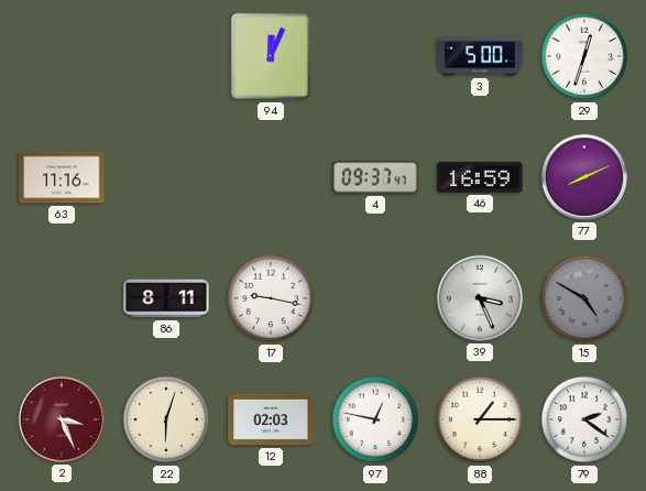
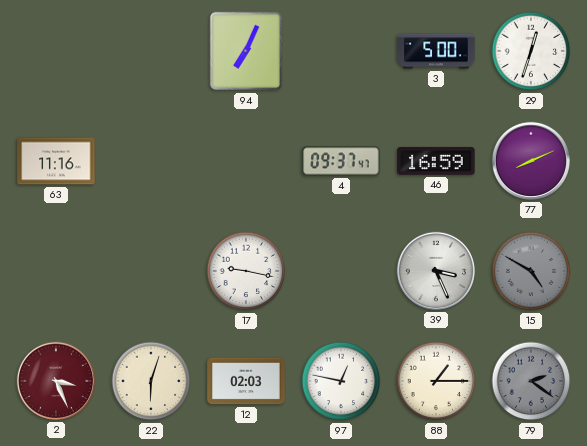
94: 12:04 -> 7:04
86: 8:11 -> none
79 dial: white -> grey
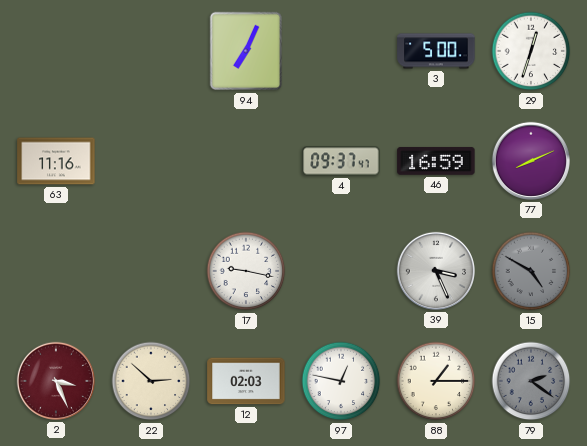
22: 6:03 -> 2:52
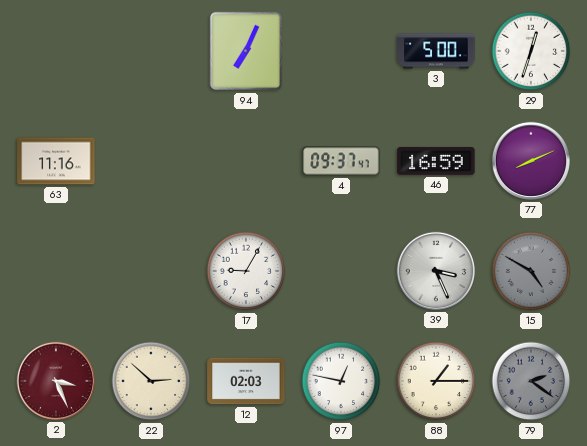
17: 9:17 -> 9:05
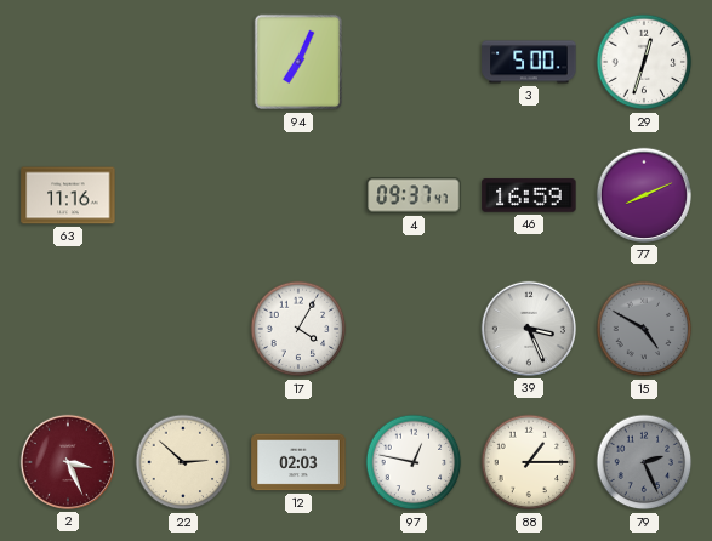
17: 9:05 -> 4:05
79: 2:21 -> 2:26
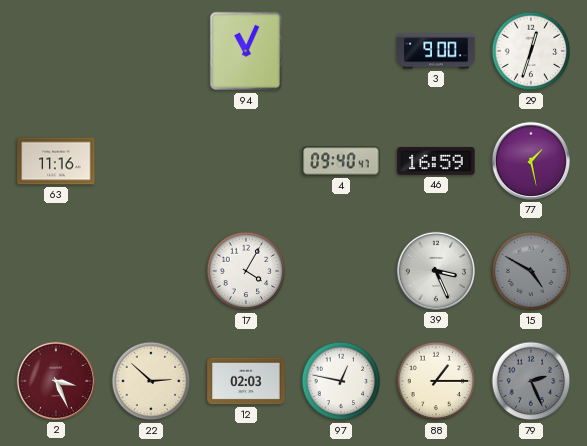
94: 7:04 -> 11:04
3: 5:00 -> 9:00
4: 09:37 -> 09:40
77: 8:11 -> 1:28
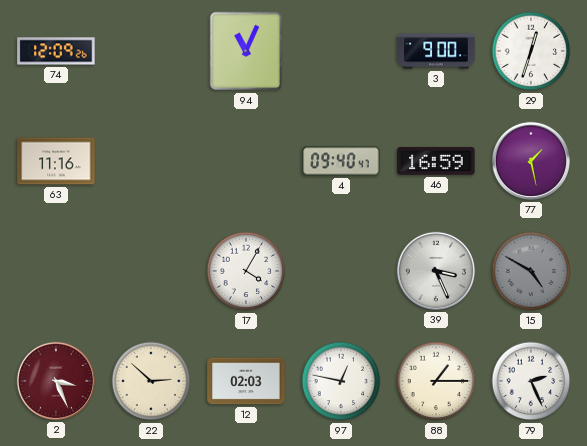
74: none -> 12:09
79 dial: grey -> white
